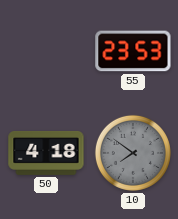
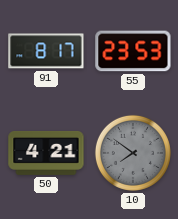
91: none -> 8:17
50: 4:18 -> 4:21
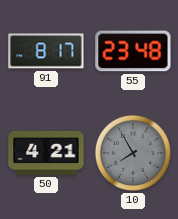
55: 23:53 -> 23:48
10: 7:51 -> 7:55
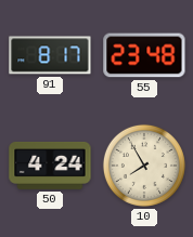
50: 4:21 -> 4:24
10 dial: grey -> cream
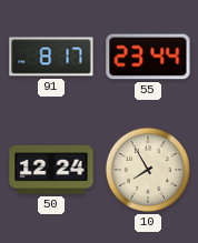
55: 23:48 -> 23:44
50: 4:24 -> 12:24
